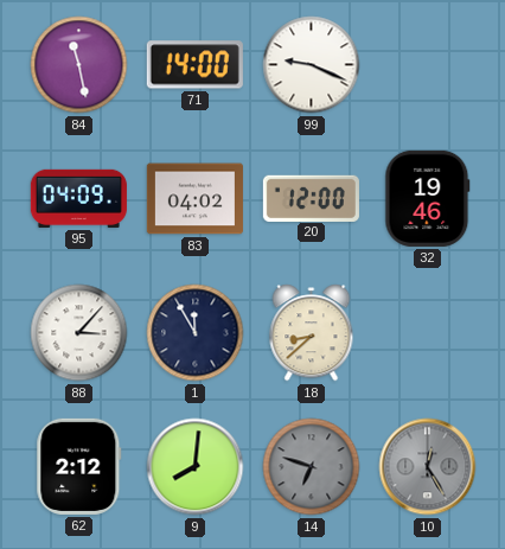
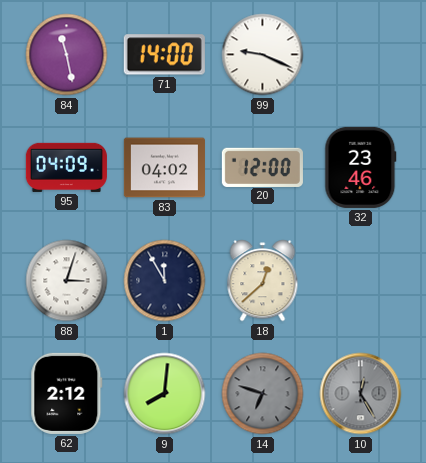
32: 19:46 -> 23:46
88: 3:07 -> 3:03
18: 8:38 -> 12:38
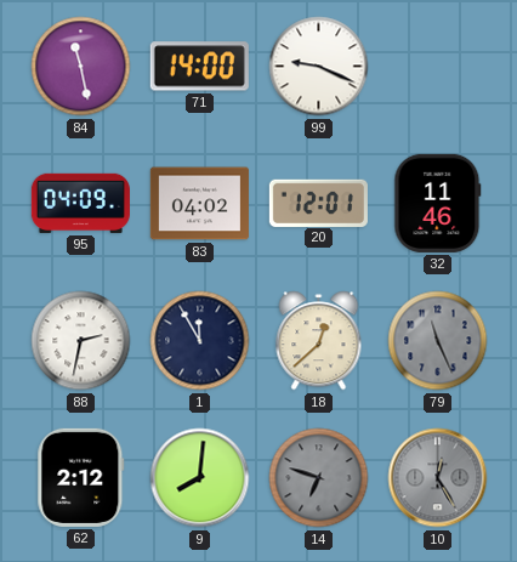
20: 12:00 -> 12:01
32: 23:46 -> 11:46
88: 3:03 -> 2:32
79: none -> 11:26
